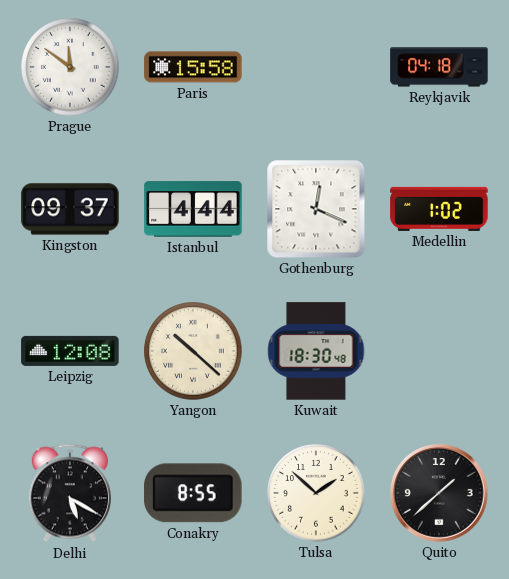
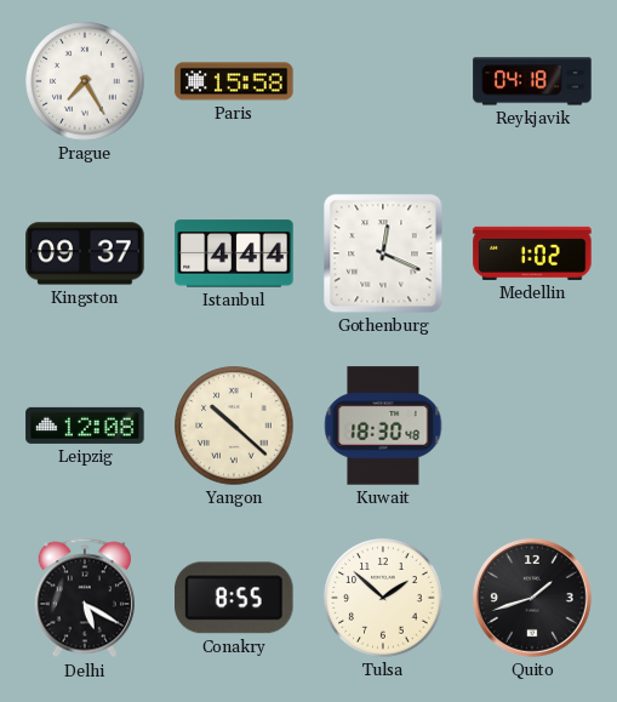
Prague: 11:51 -> 7:25
Quito: 1:38 -> 1:42
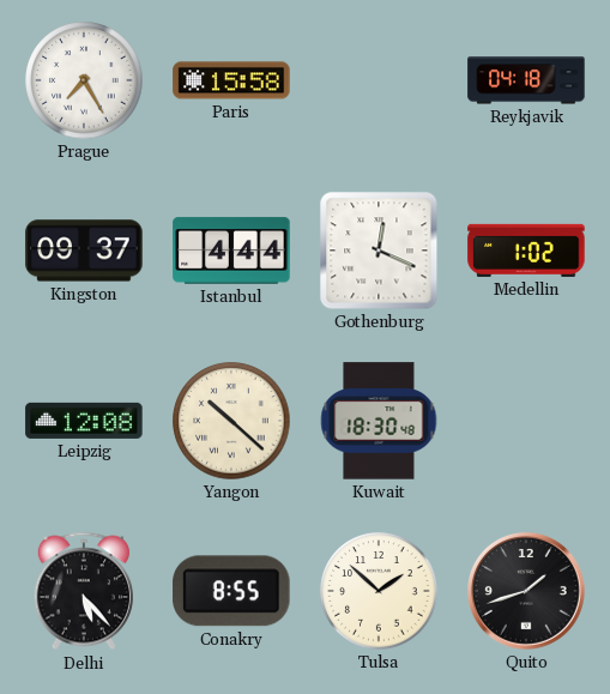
Delhi: 5:20 -> 5:23
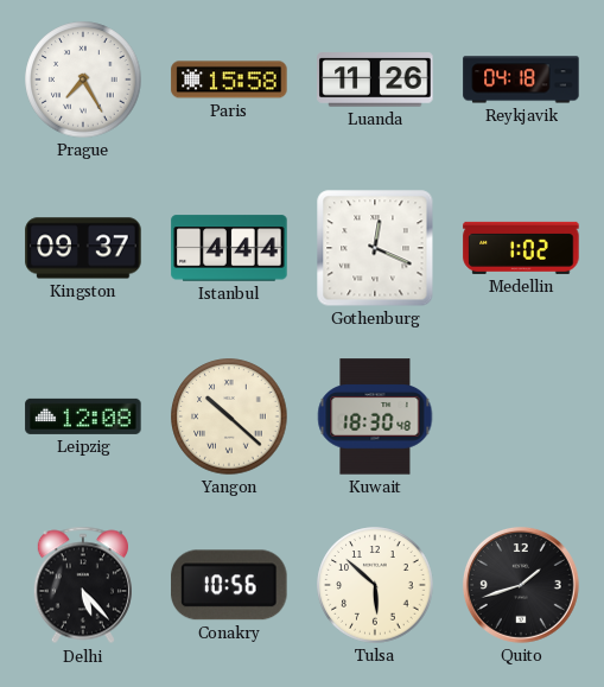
Luanda: none -> 11:26
Conakry: 8:55 -> 10:56
Tulsa: 1:52 -> 5:52
